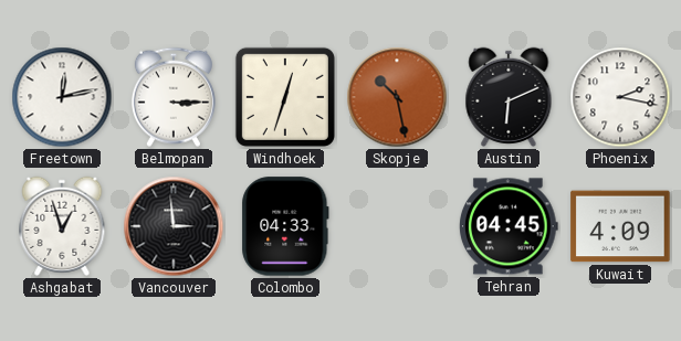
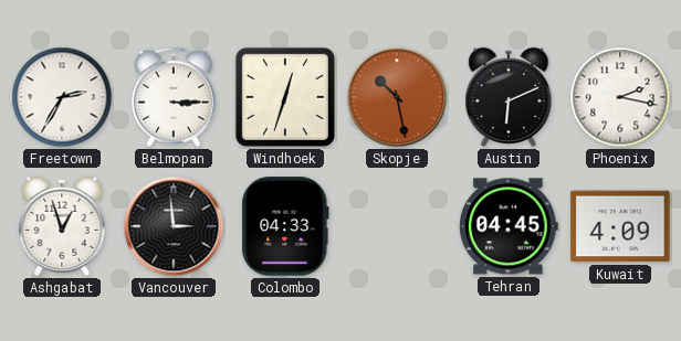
Freetown: 12:13 -> 2:35
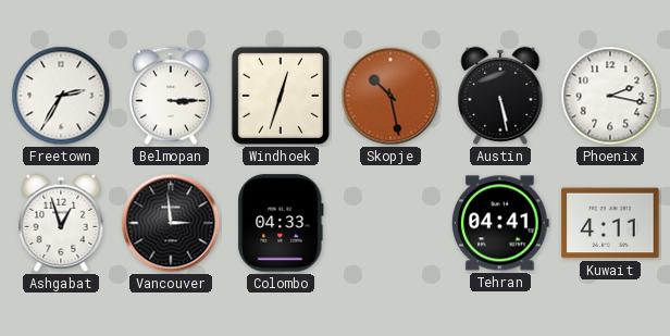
Austin: 6:11 -> 5:28
Tehran: 04:45 -> 04:41
Kuwait: 4:09 -> 4:11
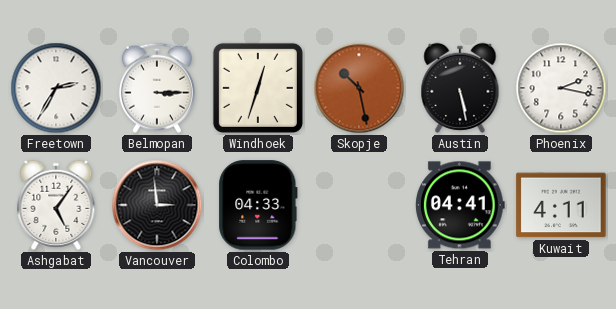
Ashgabat: 12:57 -> 5:06
